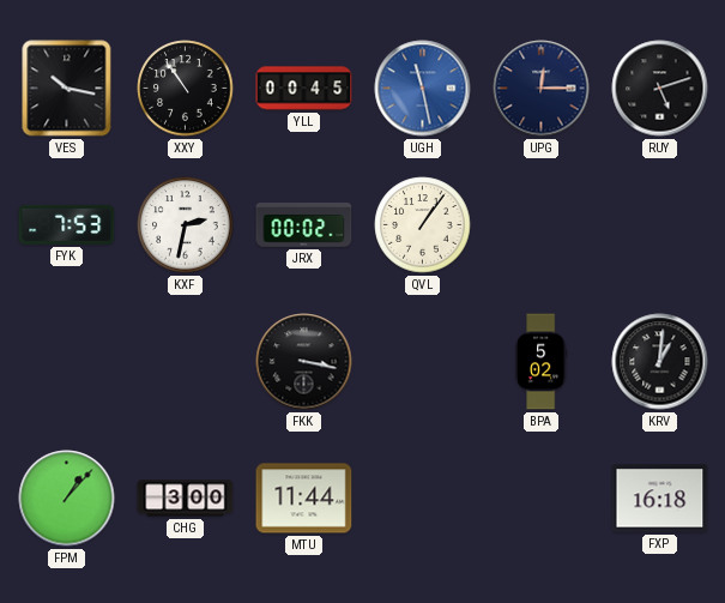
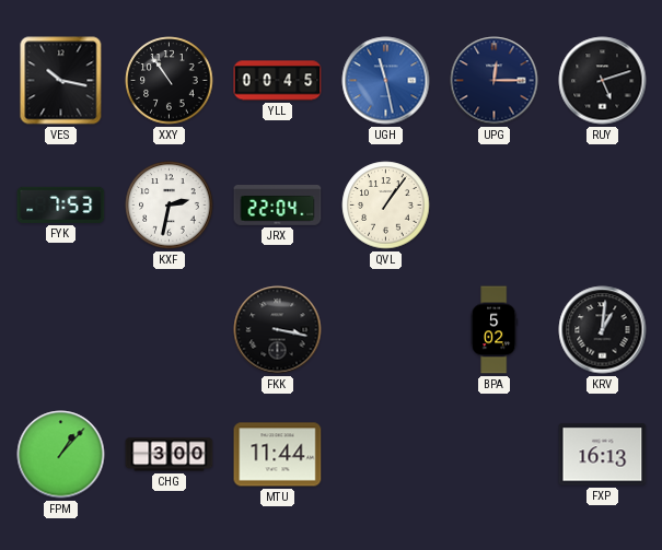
JRX: 00:02 -> 22:04
FXP: 16:18 -> 16:13
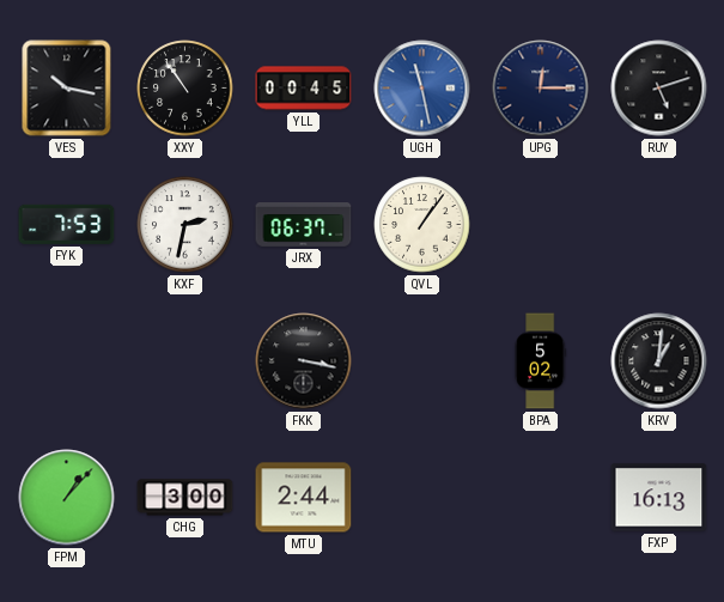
JRX: 22:04 -> 06:37
MTU: 11:44 -> 2:44
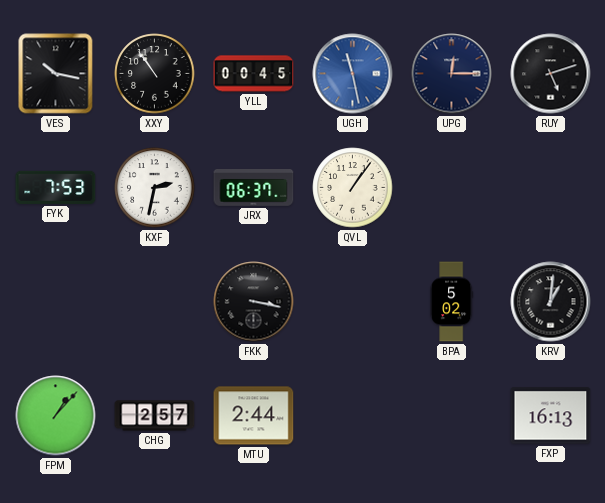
CHG: 3:00 -> 2:57
